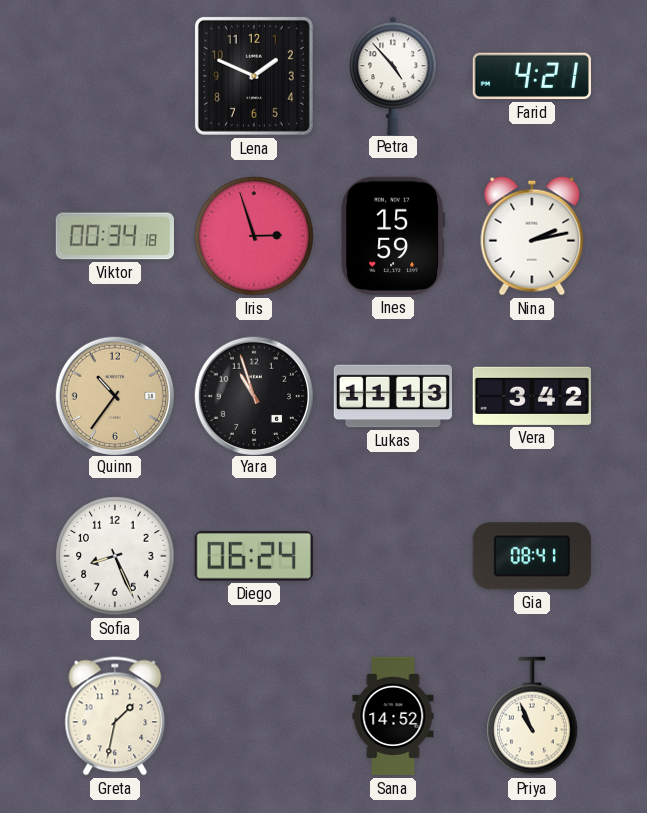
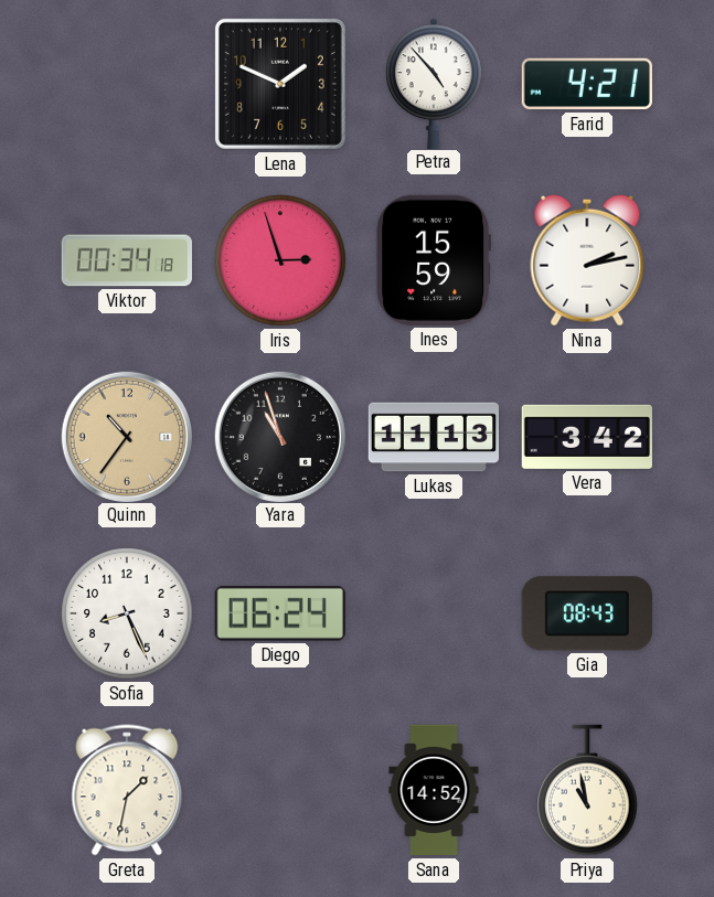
Gia: 08:41 -> 08:43
Priya: 10:56 -> 10:58
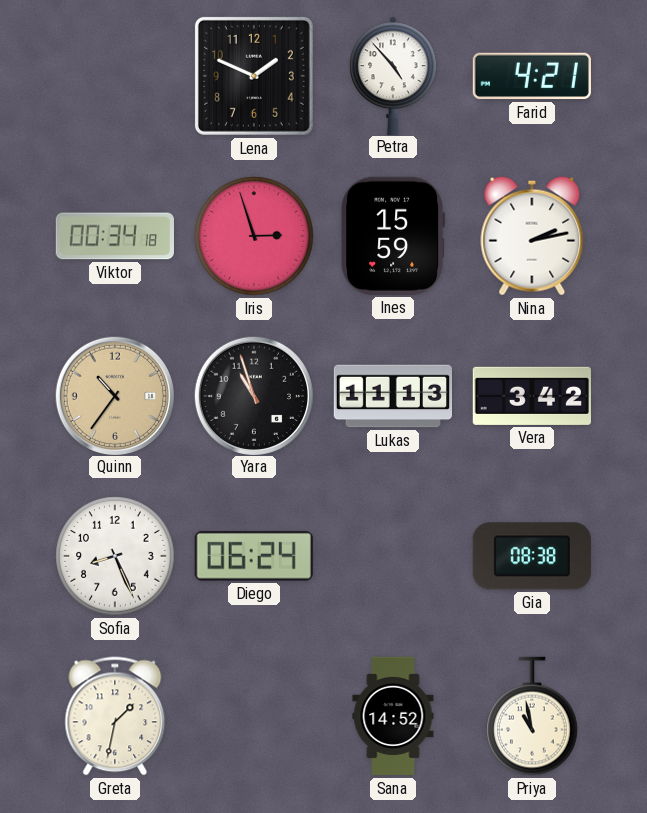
Gia: 08:43 -> 08:38
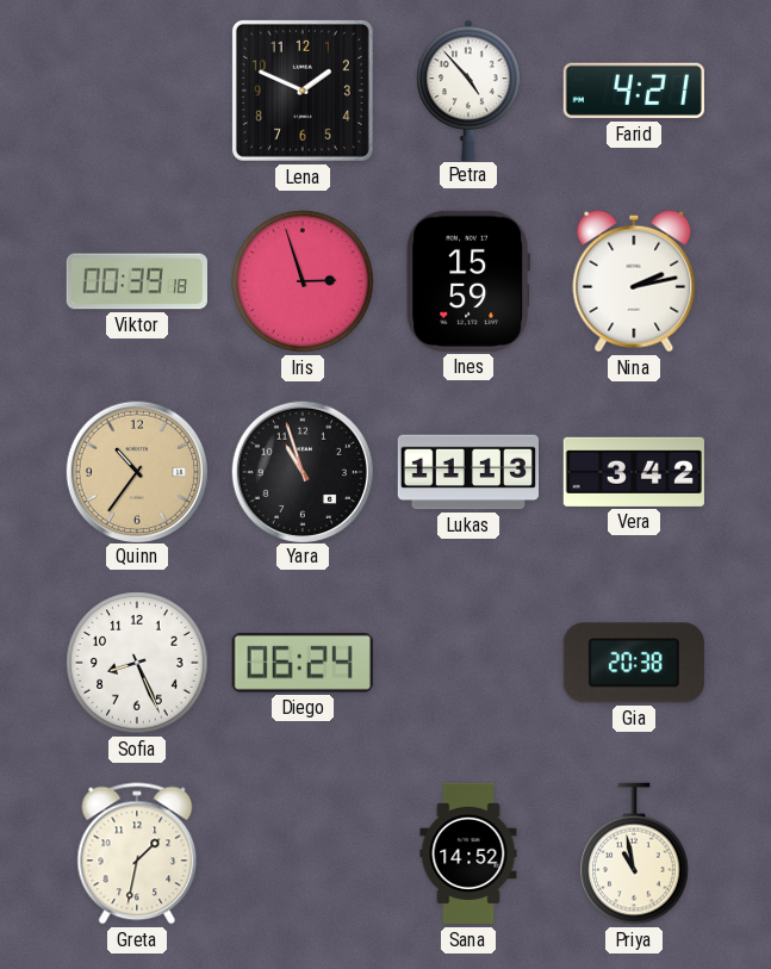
Viktor: 00:34 -> 00:39
Gia: 08:38 -> 20:38
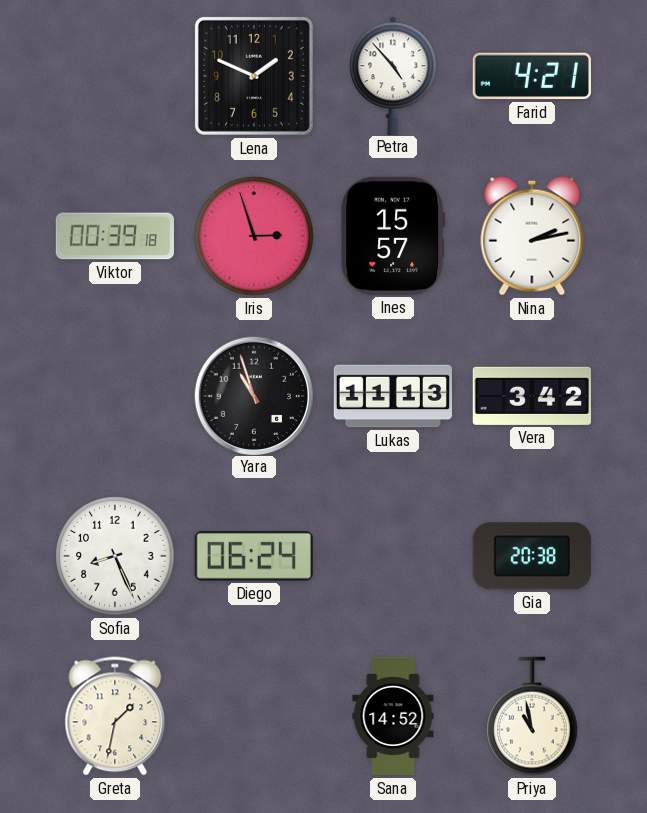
Ines: 15:59 -> 15:57
Quinn: 10:36 -> none
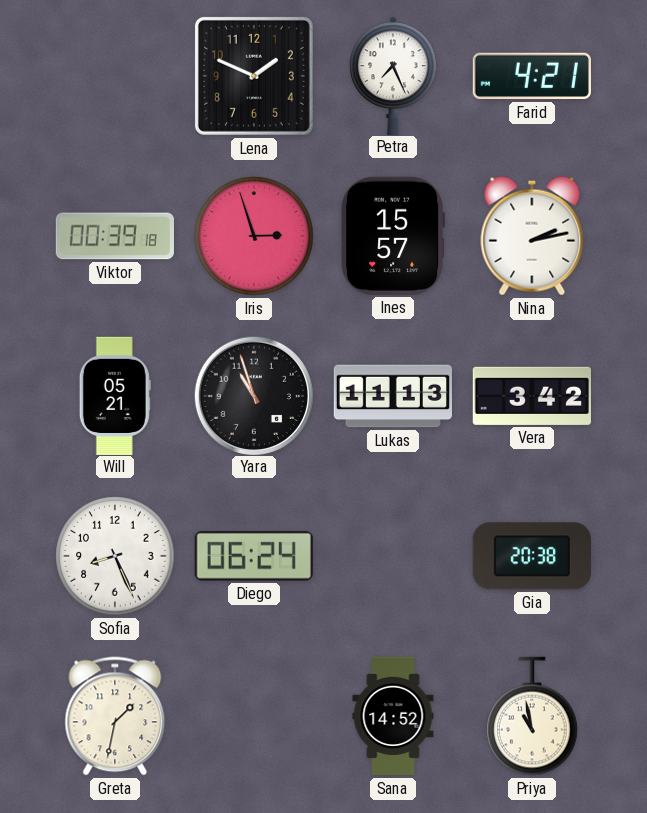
Petra: 4:53 -> 7:26
Will: none -> 05:21
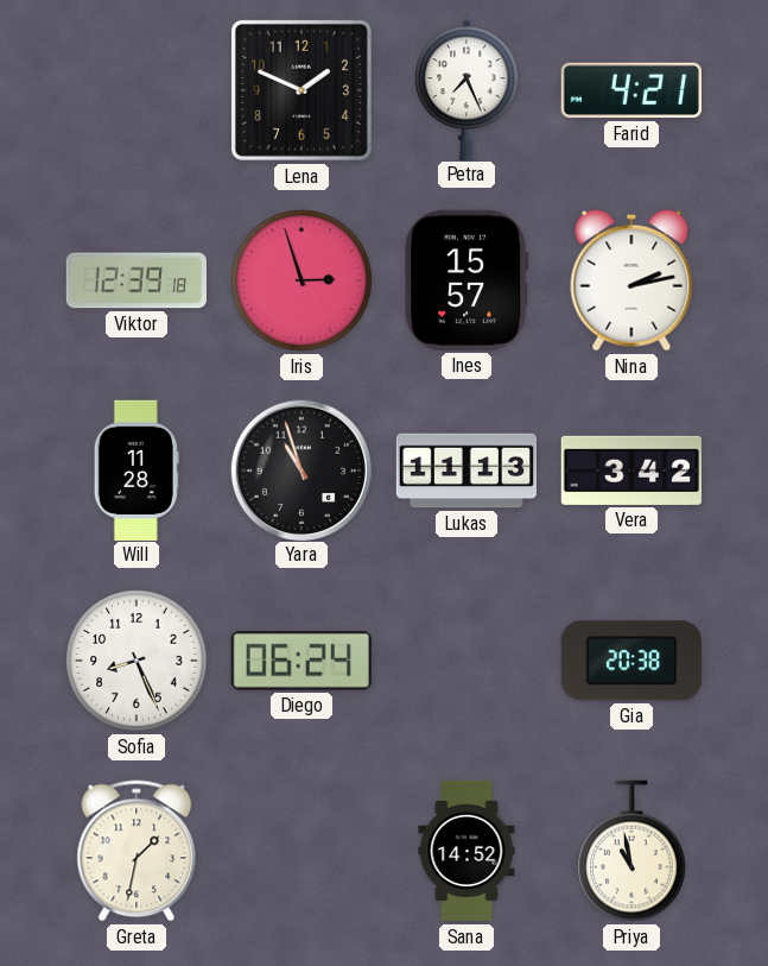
Viktor: 00:39 -> 12:39
Will: 05:21 -> 11:28
